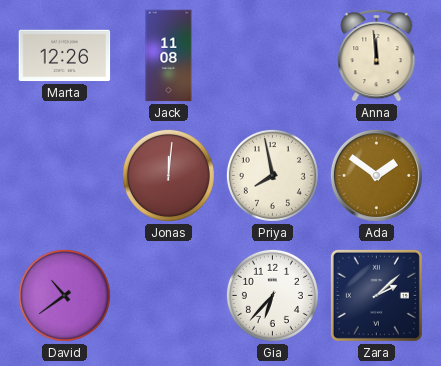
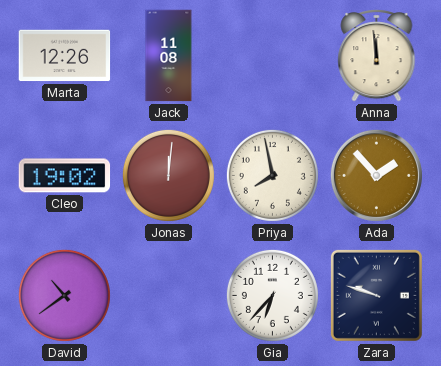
Cleo: none -> 19:02
Ada: 1:51 -> 1:53
Zara: 2:08 -> 9:48
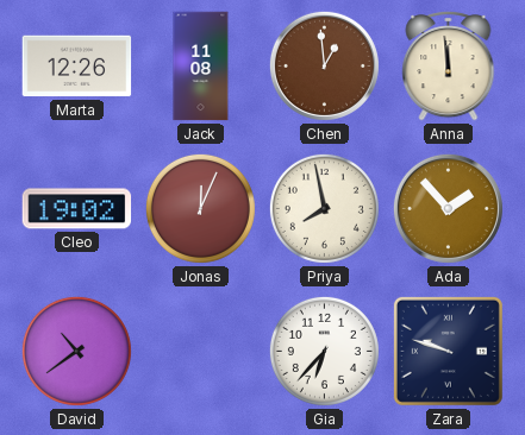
Chen: none -> 12:59
Jonas: 12:01 -> 12:04
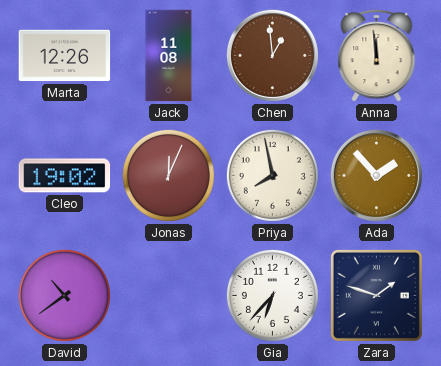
Zara: 9:48 -> 1:48
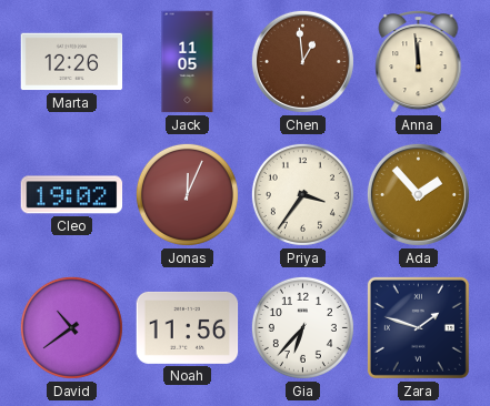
Jack: 11:08 -> 11:05
Priya: 7:58 -> 3:36
Noah: none -> 11:56
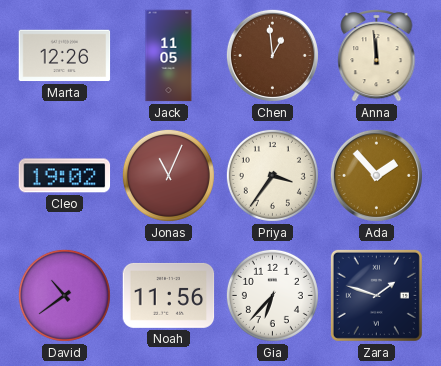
Jonas: 12:04 -> 11:04
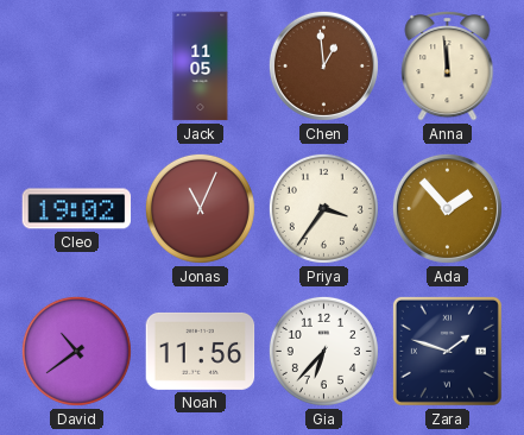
Marta: 12:26 -> none
